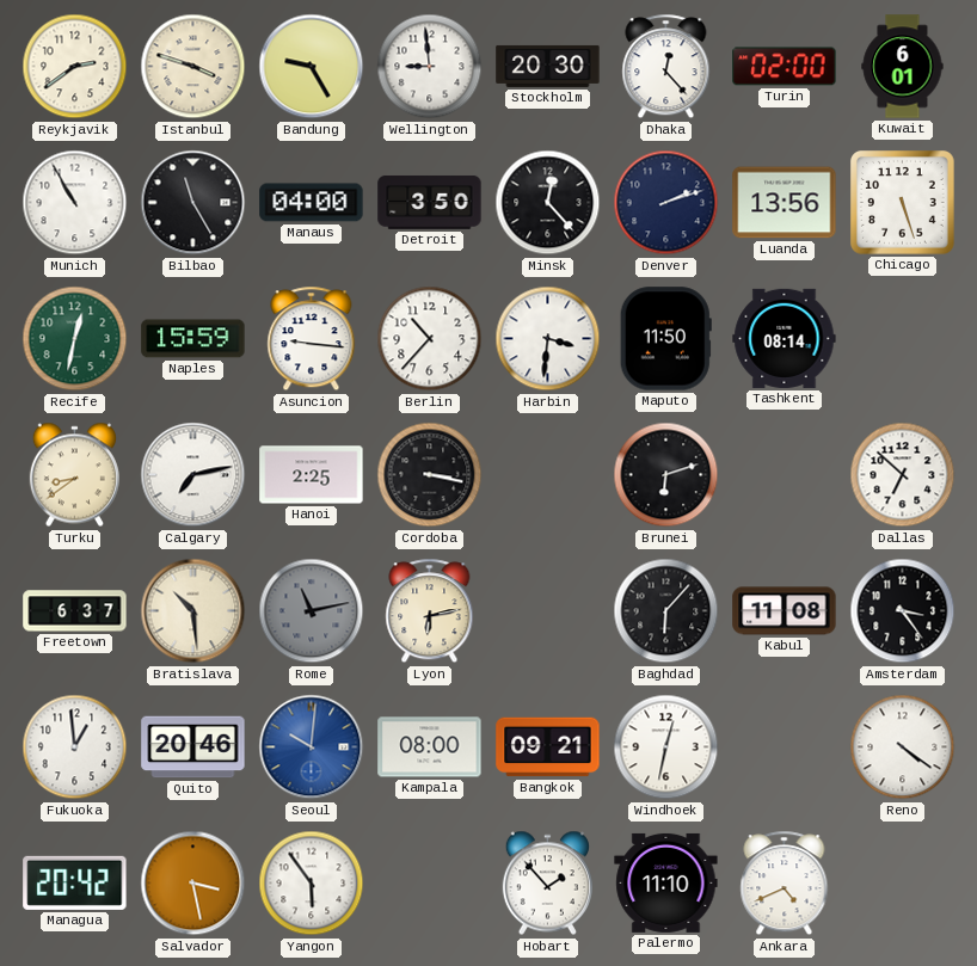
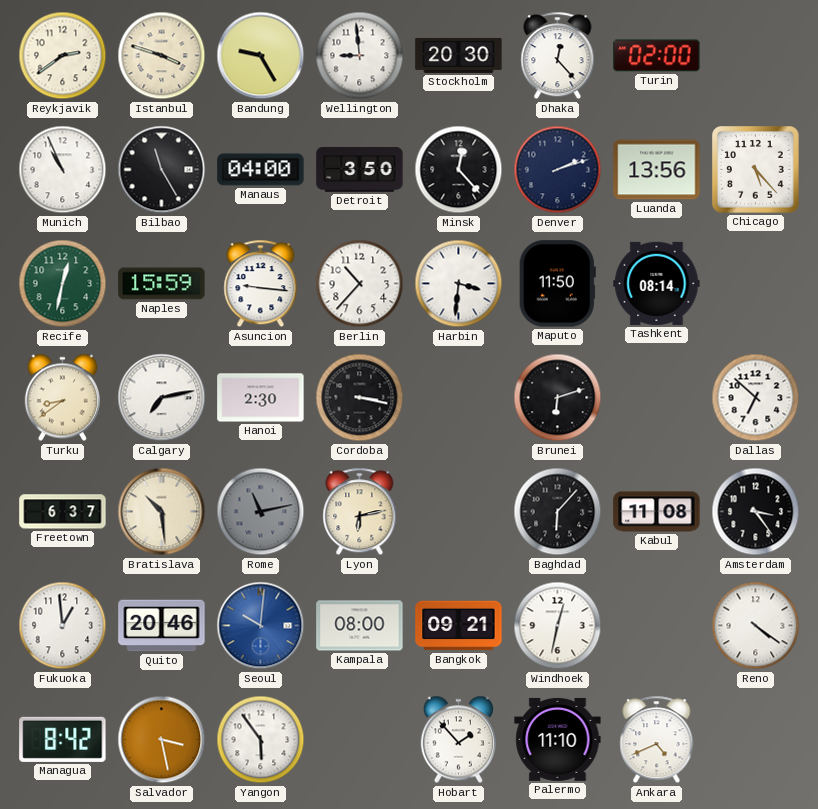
Kuwait: 6:01 -> none
Munich: 10:55 -> 10:56
Chicago: 5:27 -> 5:23
Hanoi: 2:25 -> 2:30
Managua: 20:42 -> 8:42
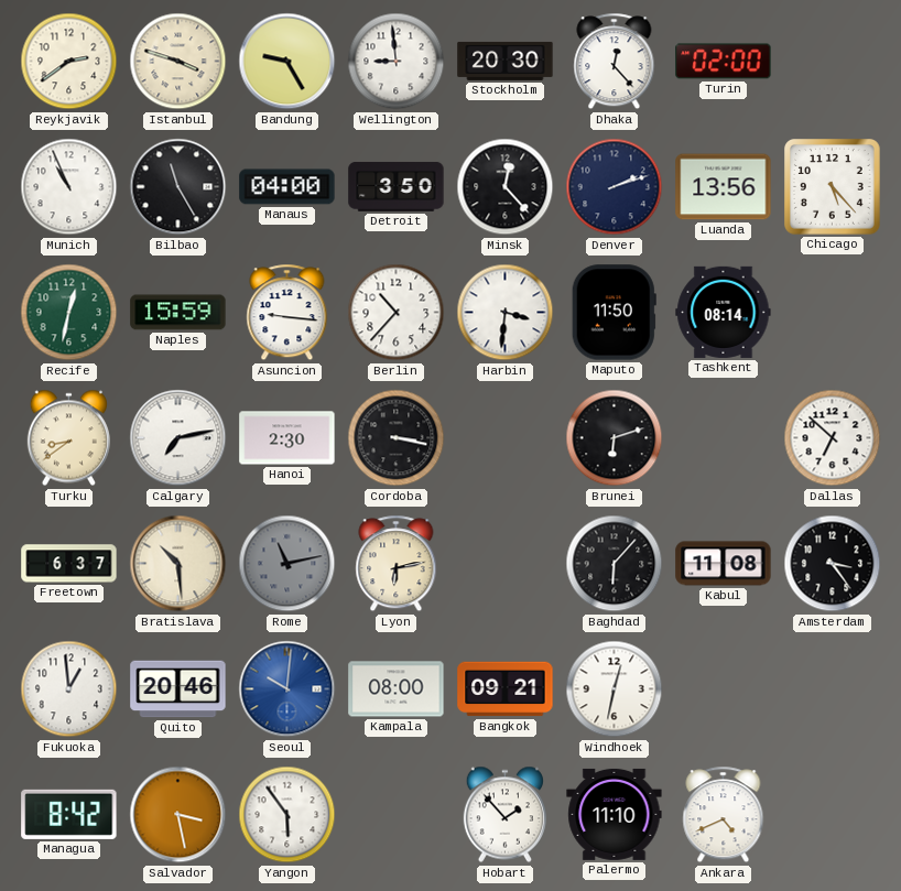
Reno: 4:21 -> none
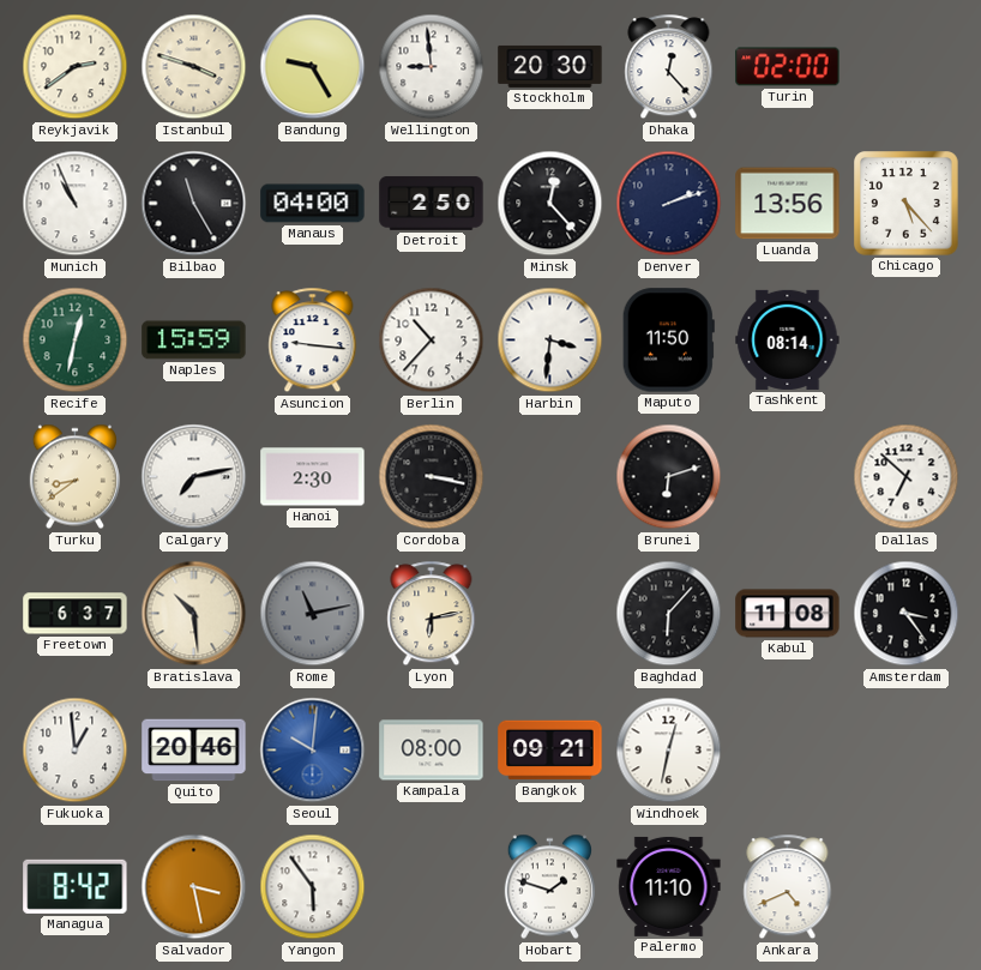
Detroit: 3:50 -> 2:50
Hobart: 1:53 -> 1:48
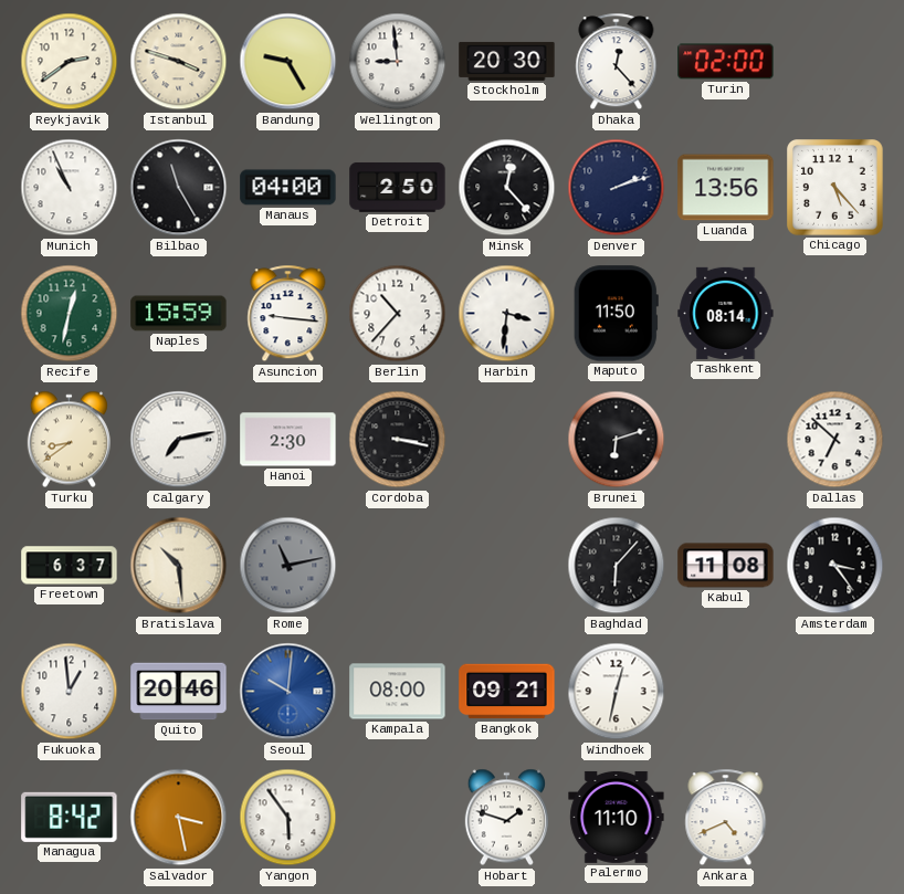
Lyon: 6:13 -> none
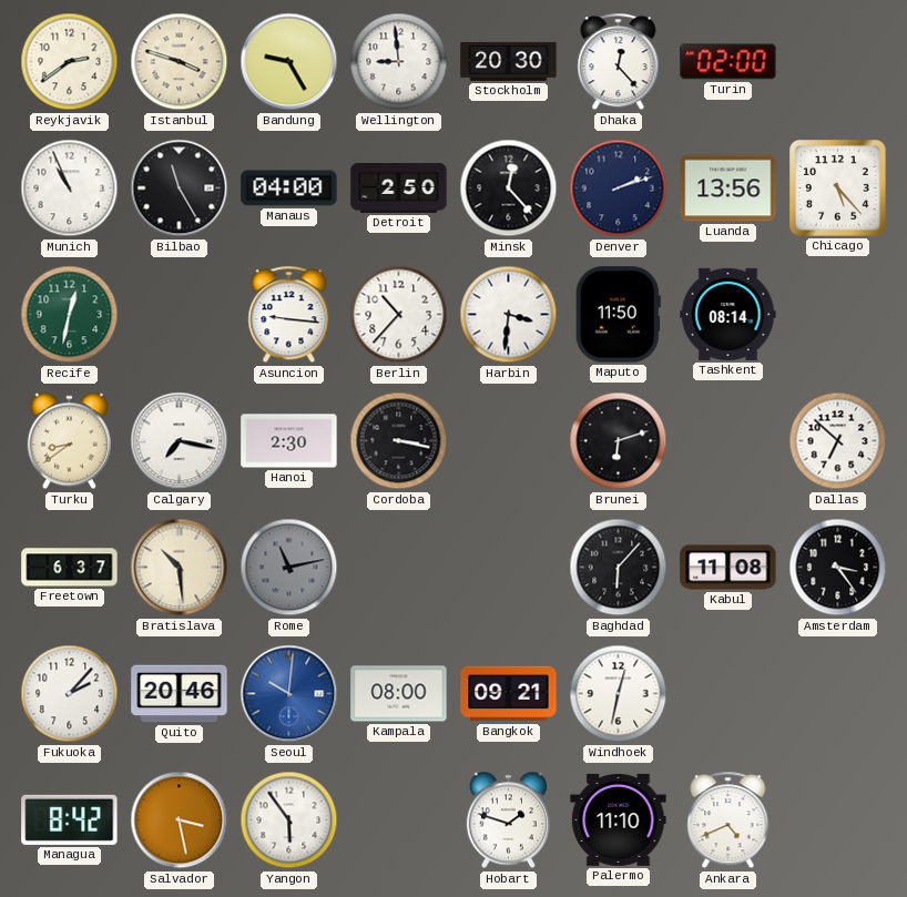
Naples: 15:59 -> none
Calgary: 7:13 -> 7:17
Fukuoka: 12:59 -> 2:07
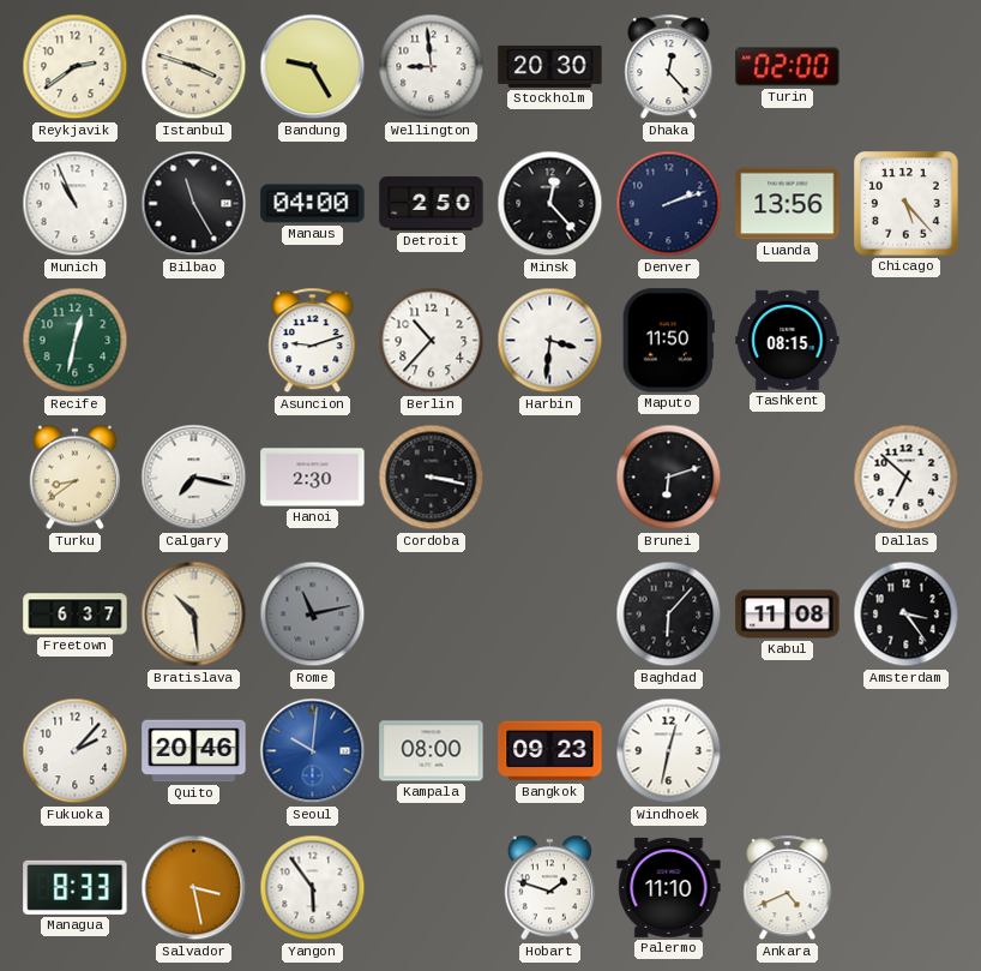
Asuncion: 9:16 -> 9:12
Tashkent: 08:14 -> 08:15
Bangkok: 09:21 -> 09:23
Managua: 8:42 -> 8:33
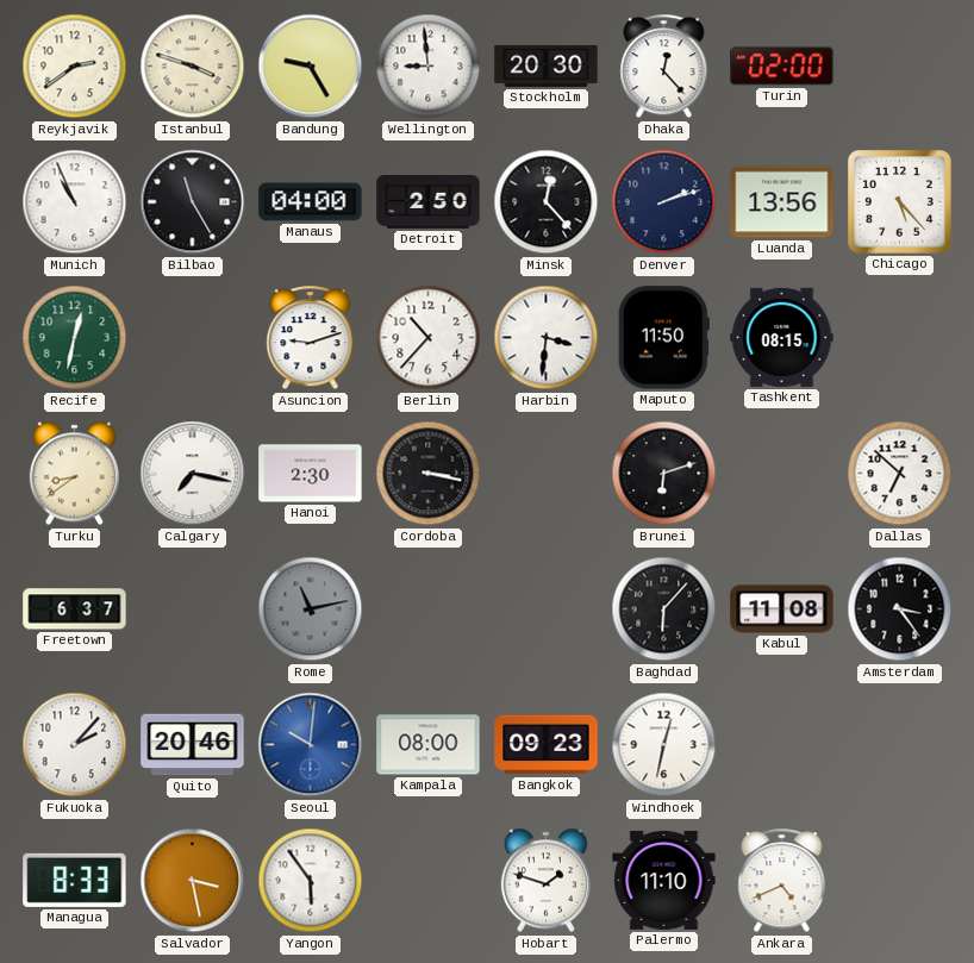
Bratislava: 10:29 -> none
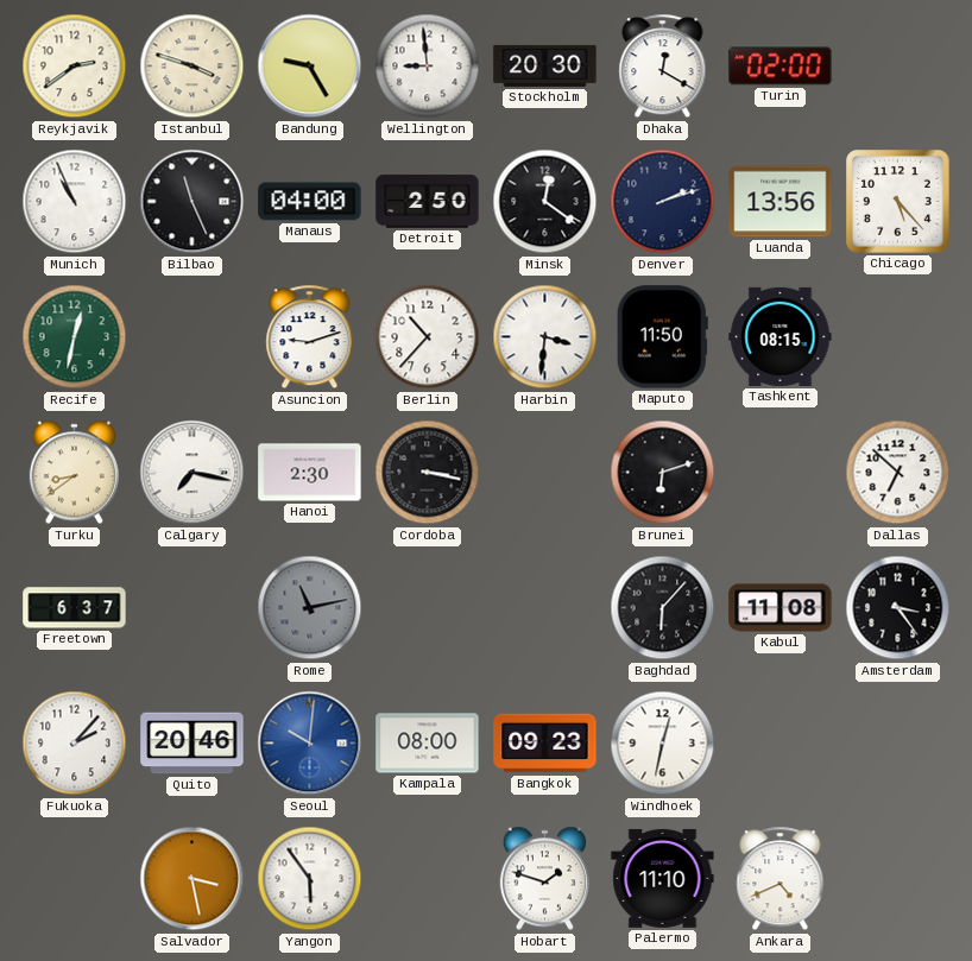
Dhaka: 12:23 -> 12:20
Bilbao: 11:25 -> 11:26
Minsk: 12:23 -> 12:21
Managua: 8:33 -> none
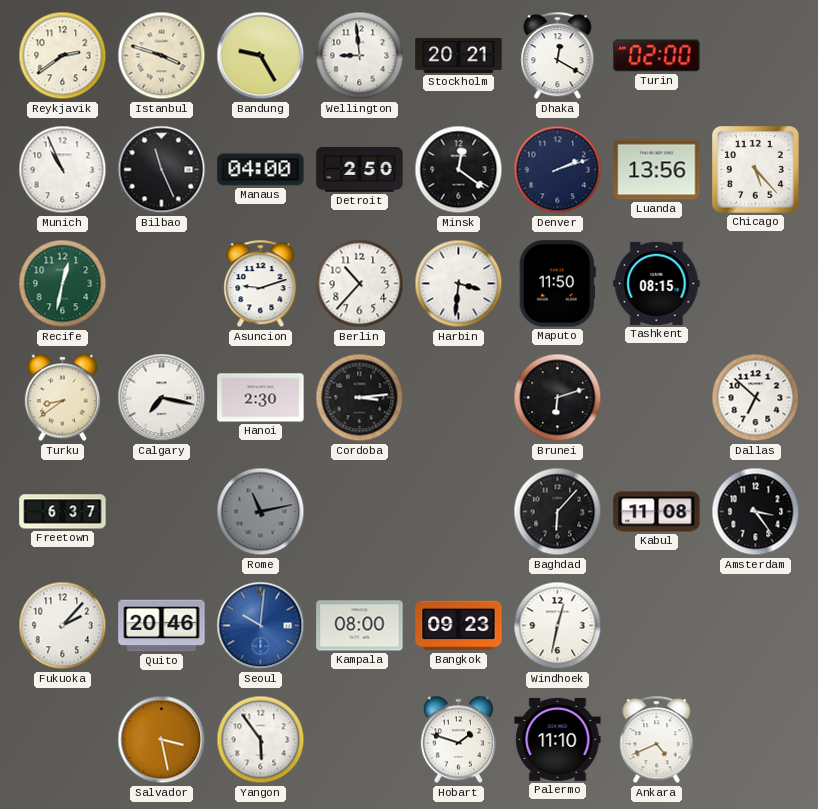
Stockholm: 20:30 -> 20:21
Cordoba: 3:17 -> 3:14
